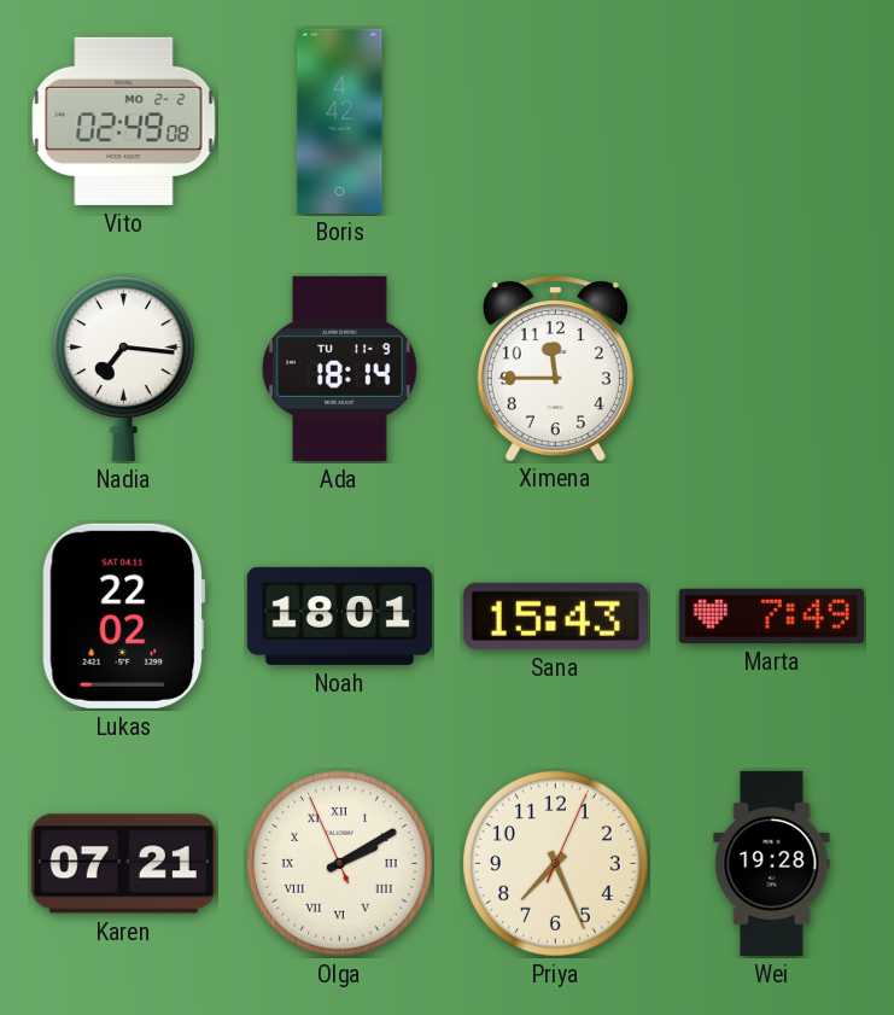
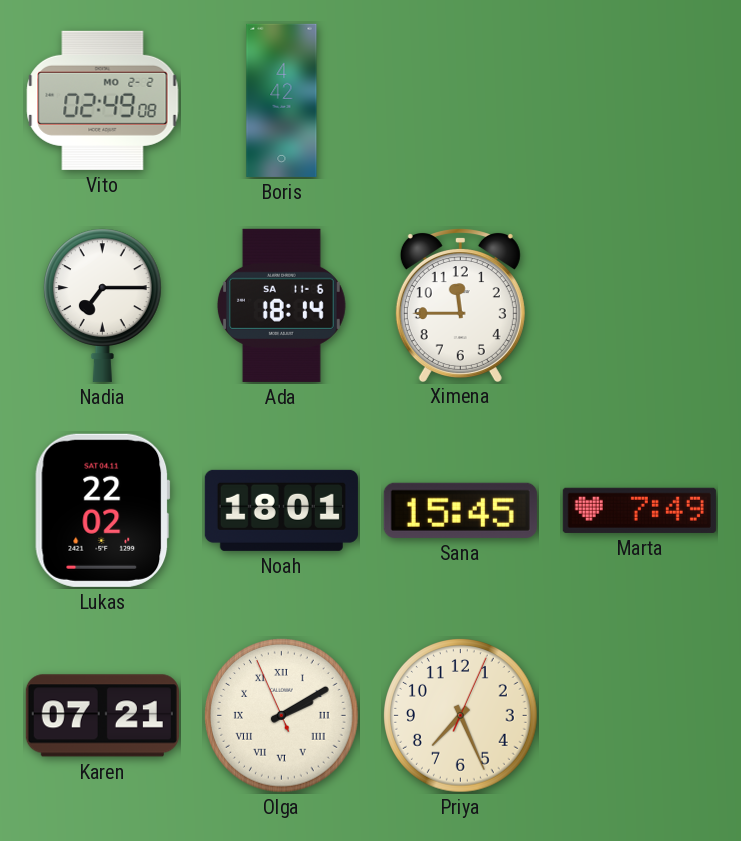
Nadia: 7:16 -> 7:15
Ada date: TU 11-9 -> SA 11-6
Sana: 15:43 -> 15:45
Wei: 19:28 -> none
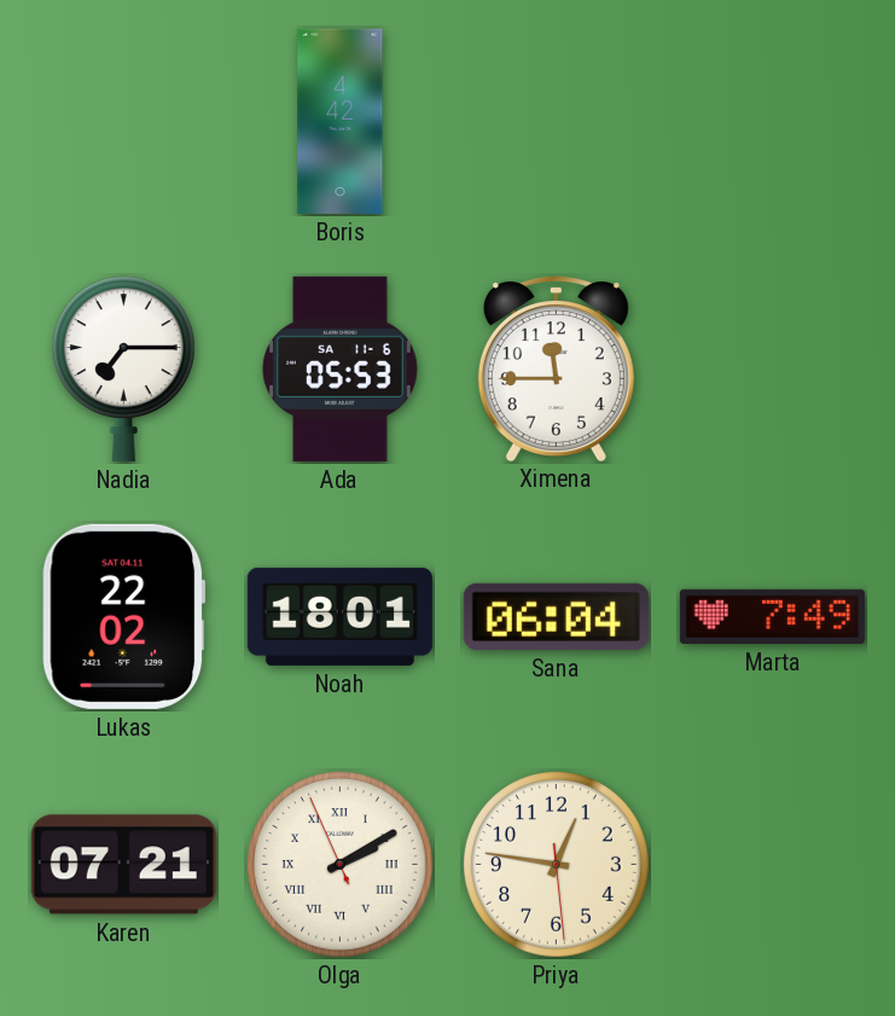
Vito: 02:49 -> none
Ada: 18:14 -> 05:53
Sana: 15:45 -> 06:04
Priya: 7:26 -> 12:46
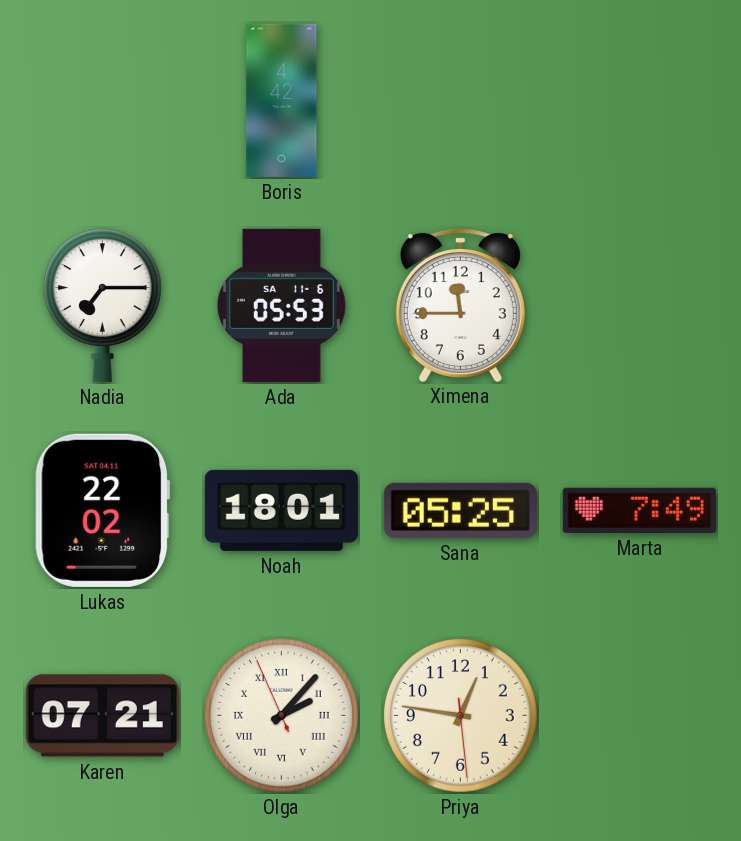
Sana: 06:04 -> 05:25
Olga: 2:09 -> 2:06
